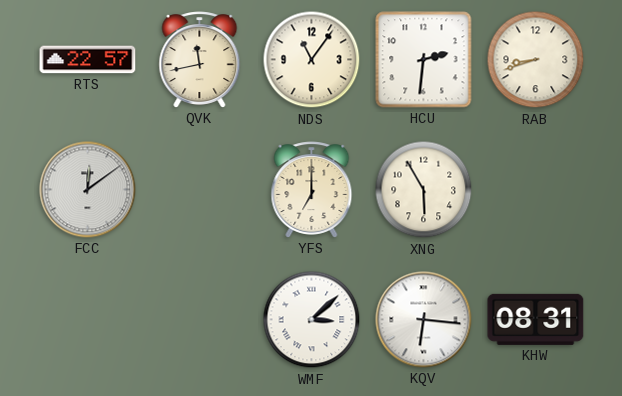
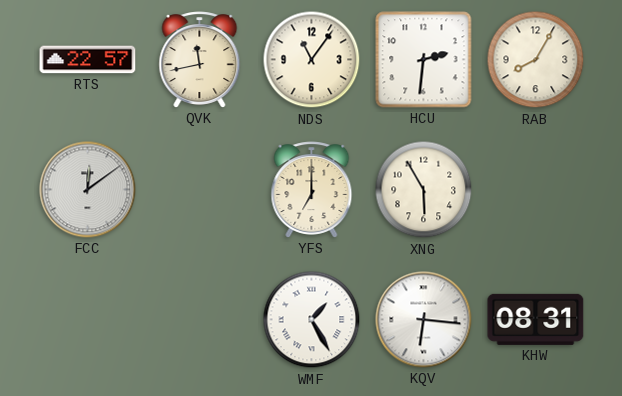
RAB: 8:42 -> 8:05
WMF: 3:08 -> 1:25
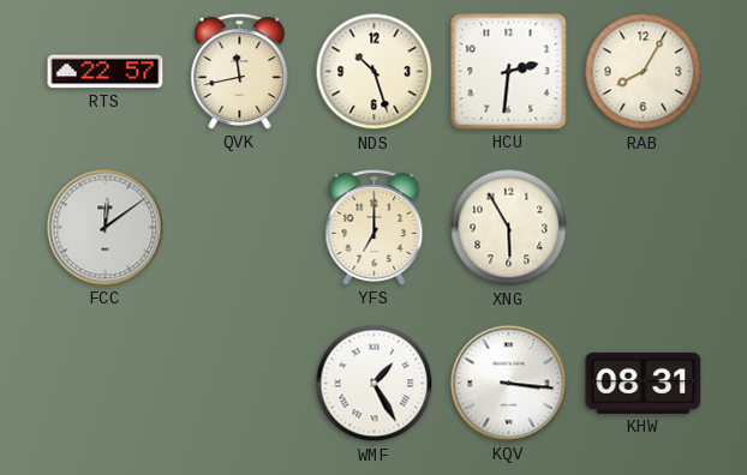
NDS: 11:06 -> 10:27
KQV: 6:16 -> 3:16
